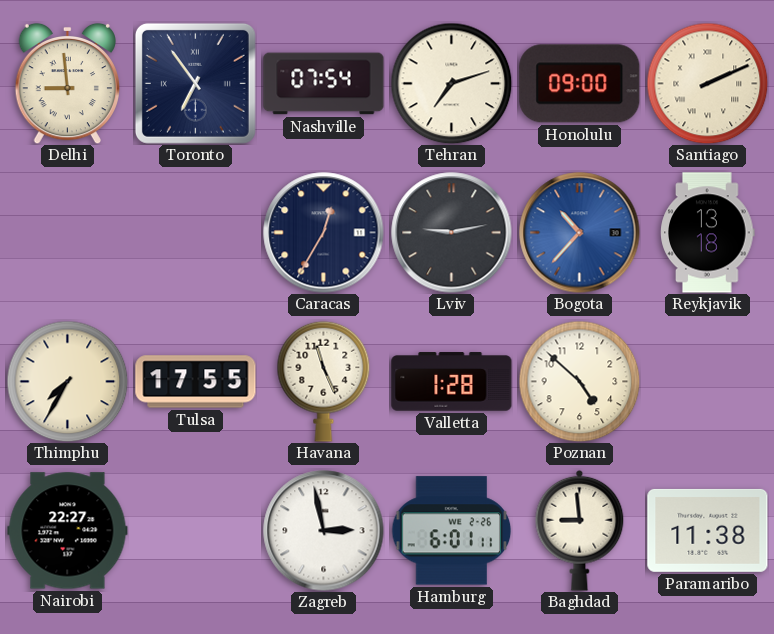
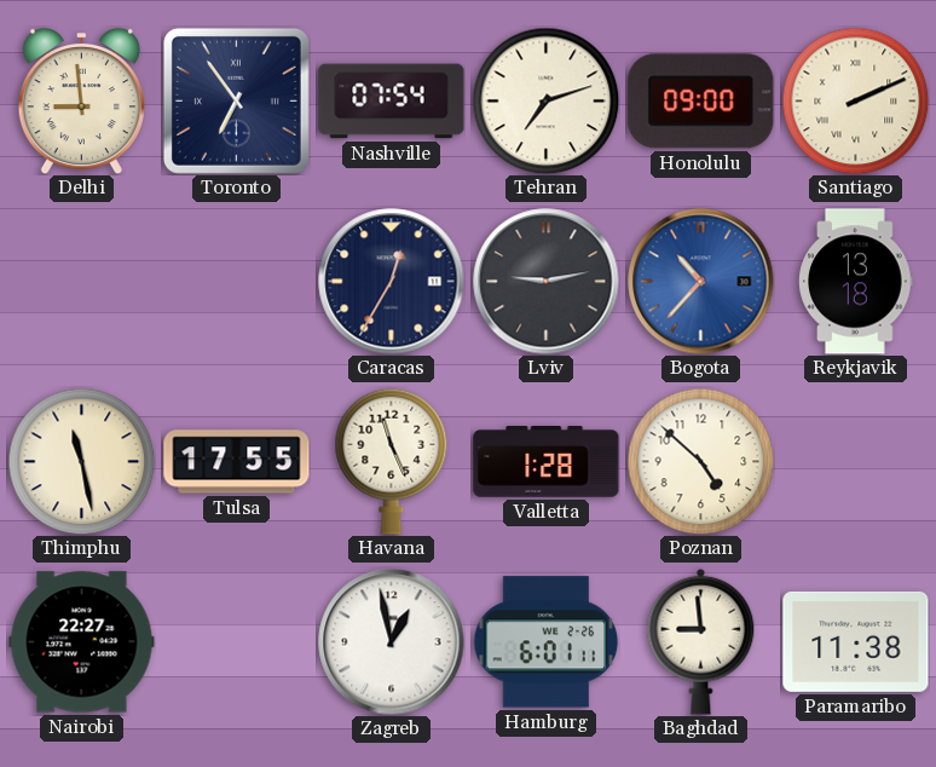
Thimphu: 7:35 -> 11:28
Zagreb: 2:58 -> 12:58
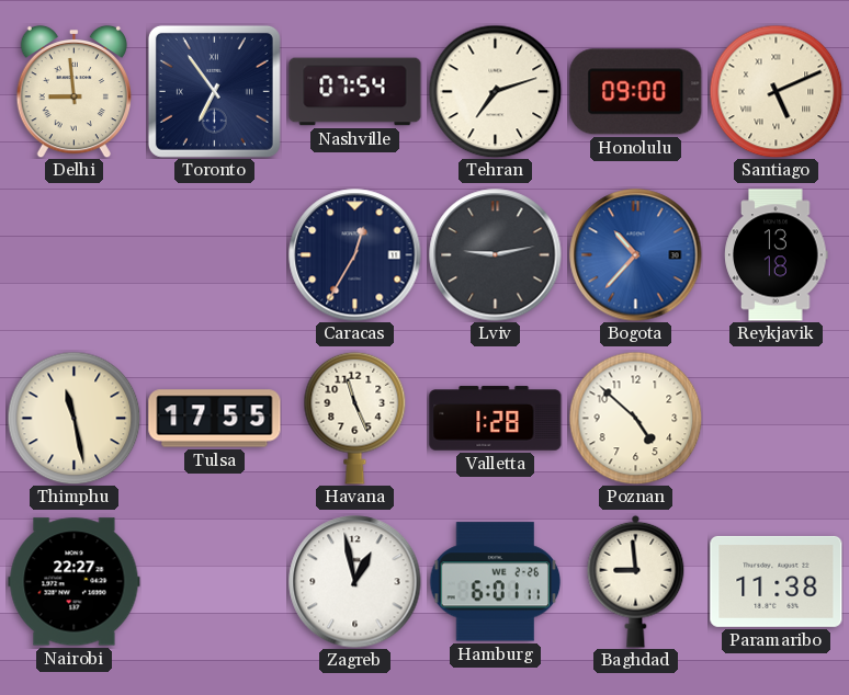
Santiago: 2:11 -> 5:11
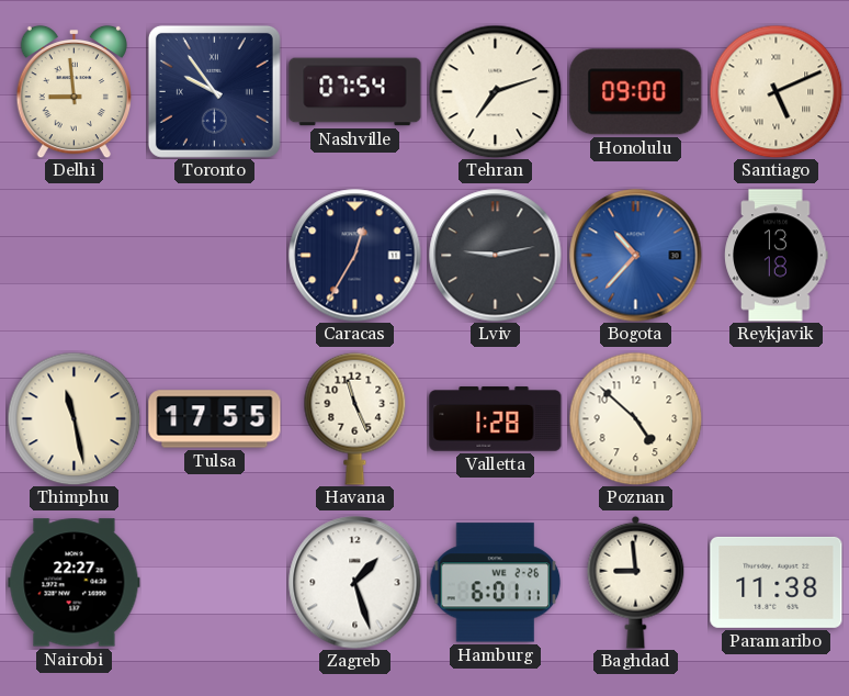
Toronto: 6:54 -> 9:54
Zagreb: 12:58 -> 1:27
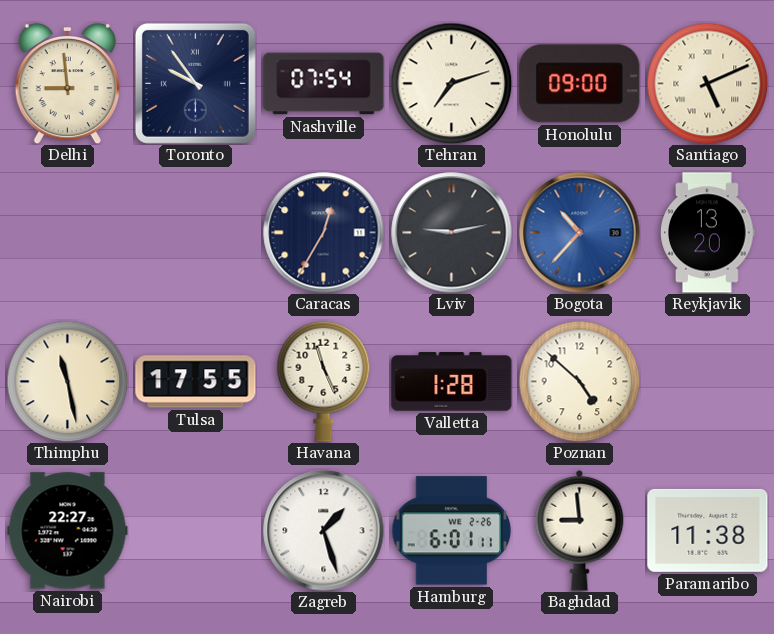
Reykjavik: 13:18 -> 13:20
